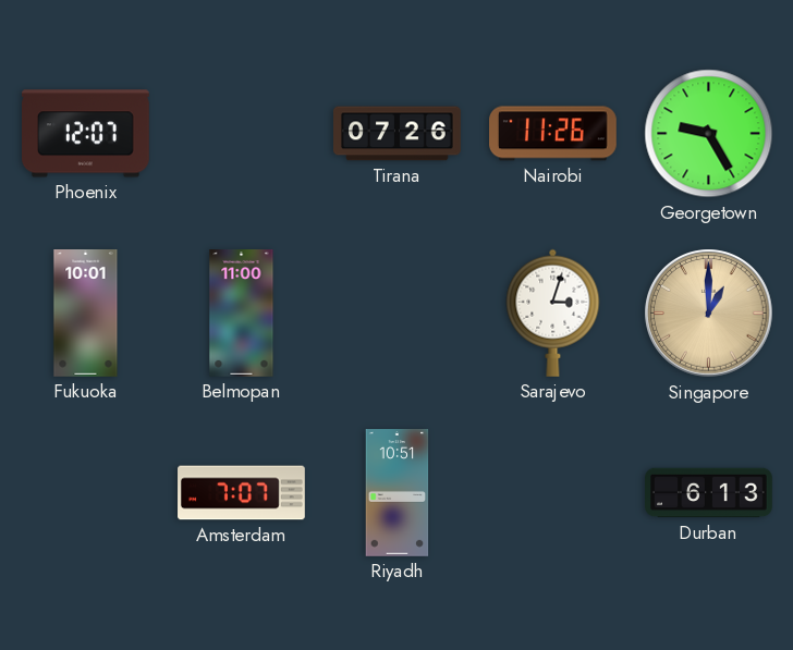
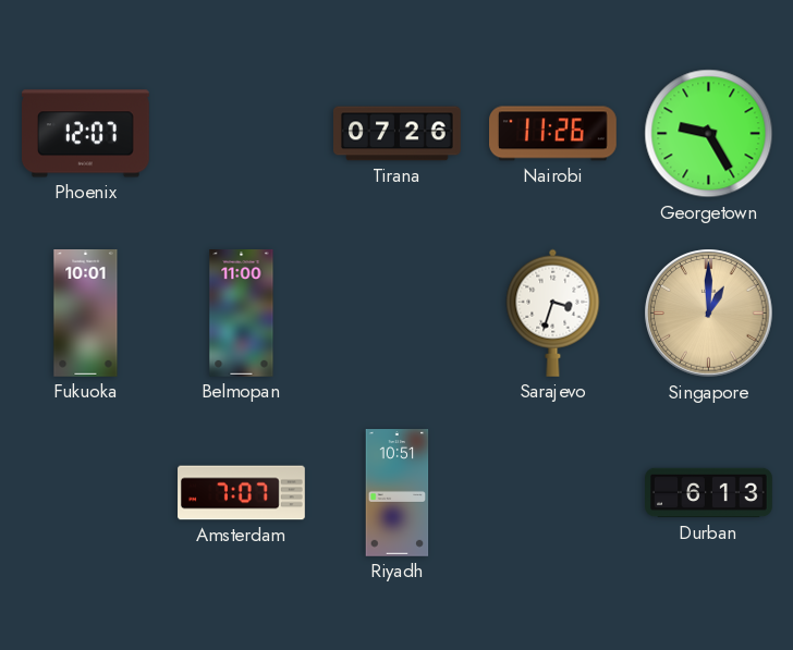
Sarajevo: 3:03 -> 3:33
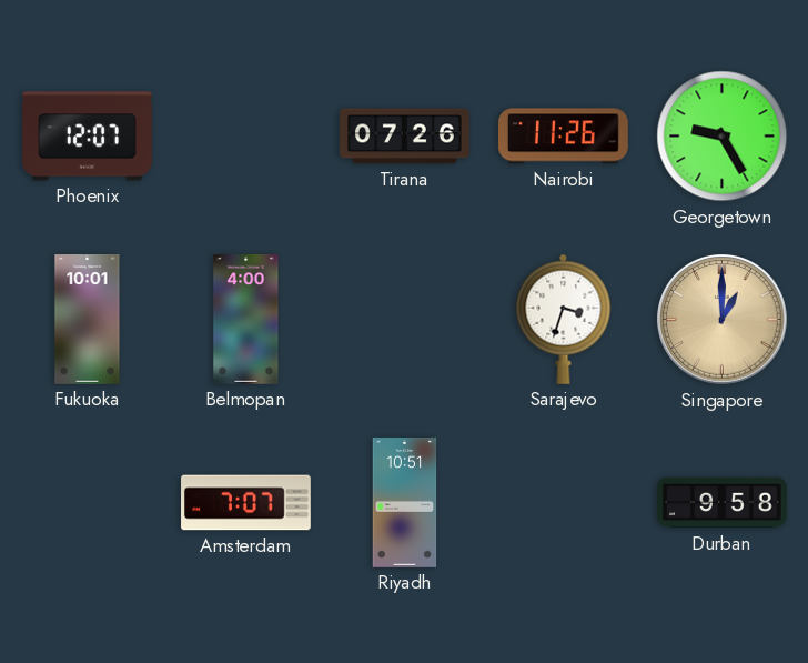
Belmopan: 11:00 -> 4:00
Durban: 6:13 -> 9:58
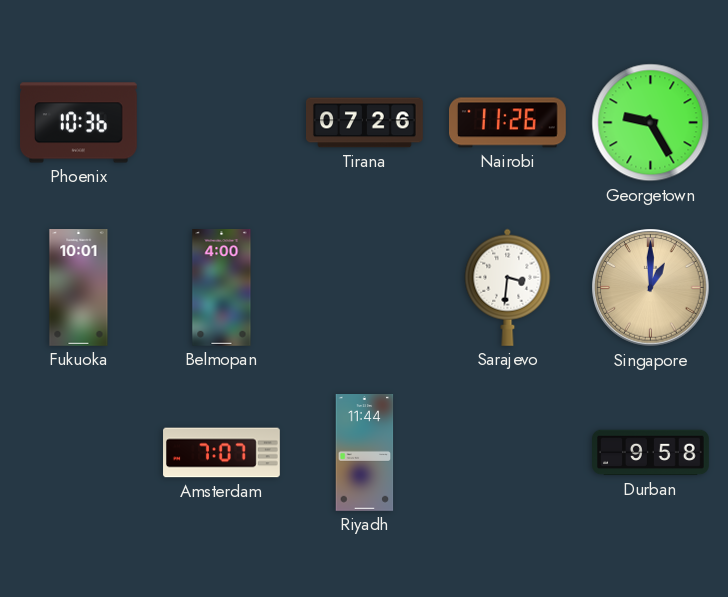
Phoenix: 12:07 -> 10:36
Sarajevo: 3:33 -> 3:31
Riyadh: 10:51 -> 11:44
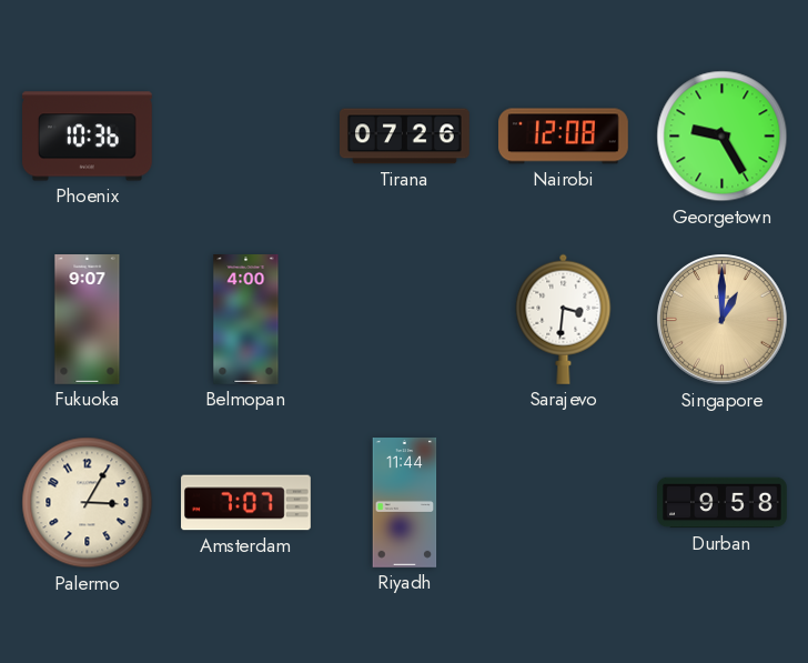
Nairobi: 11:26 -> 12:08
Fukuoka: 10:01 -> 9:07
Palermo: none -> 3:05
